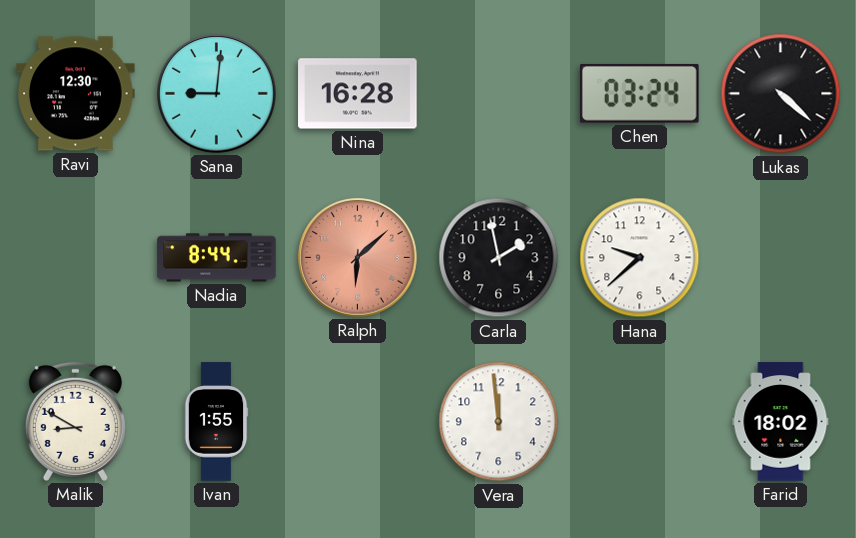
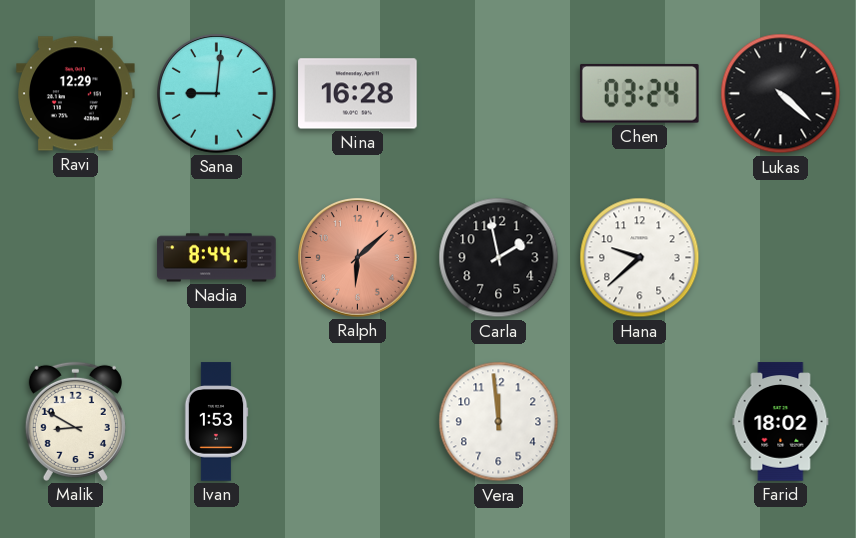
Ravi: 12:30 -> 12:29
Ivan: 1:55 -> 1:53
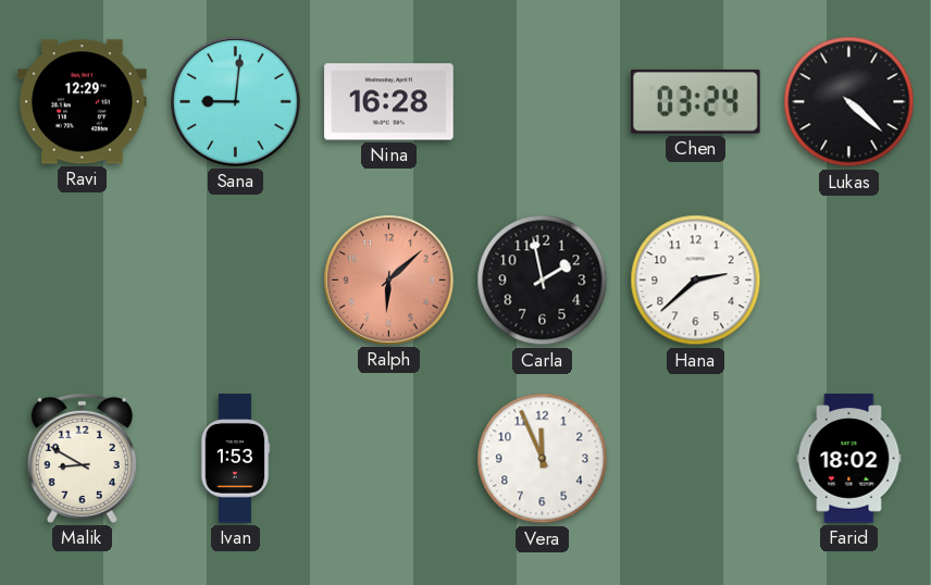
Nadia: 8:44 -> none
Hana: 9:38 -> 2:38
Vera: 11:59 -> 11:56
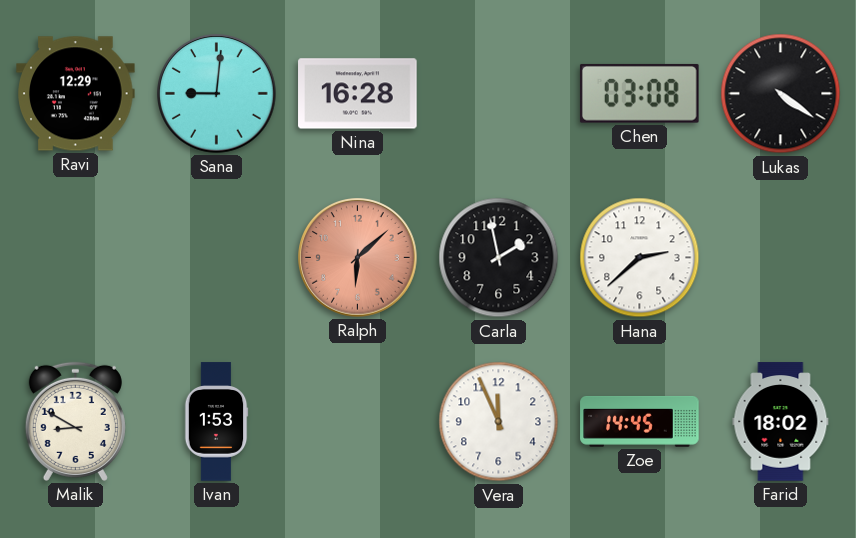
Chen: 03:24 -> 03:08
Lukas: 4:22 -> 4:21
Zoe: none -> 14:45
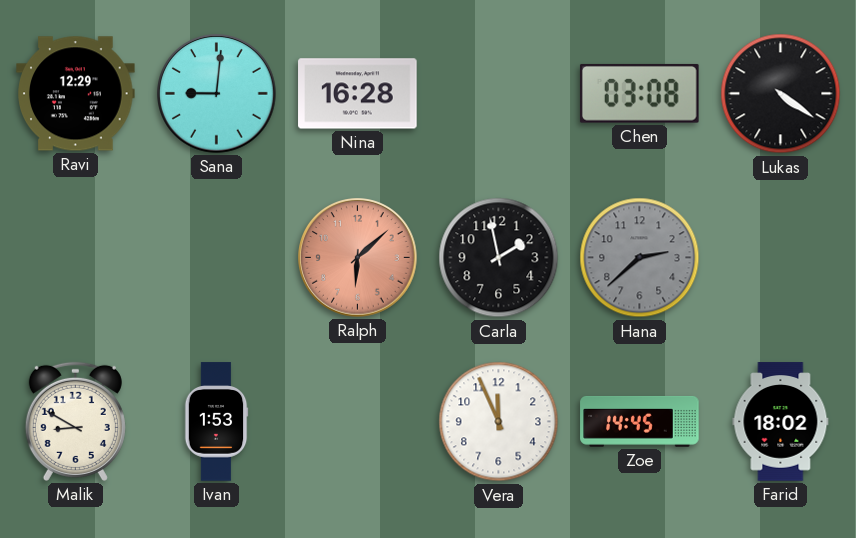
Hana dial: white -> grey
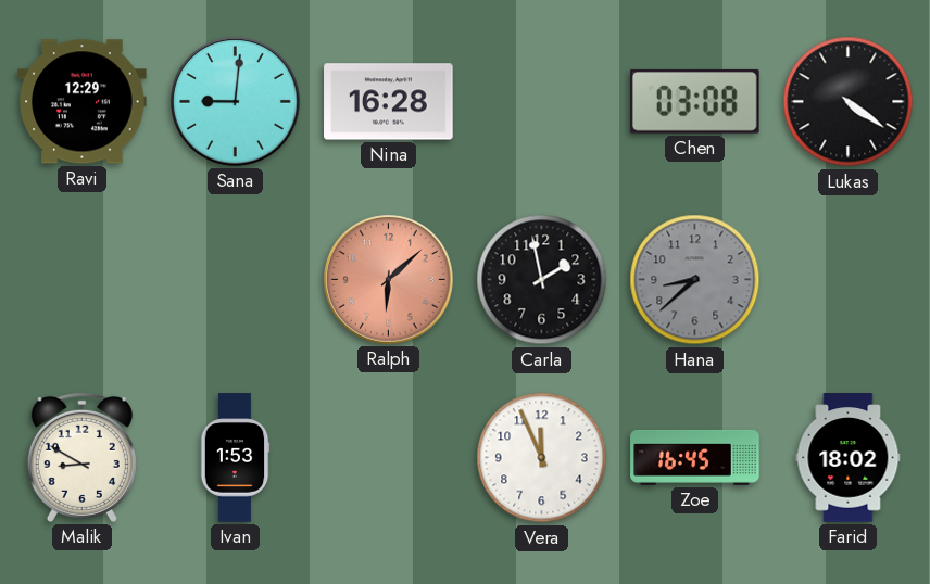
Hana: 2:38 -> 8:38
Zoe: 14:45 -> 16:45
